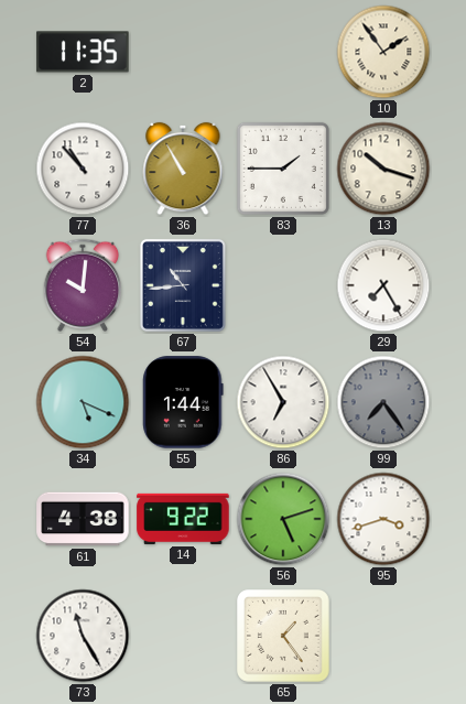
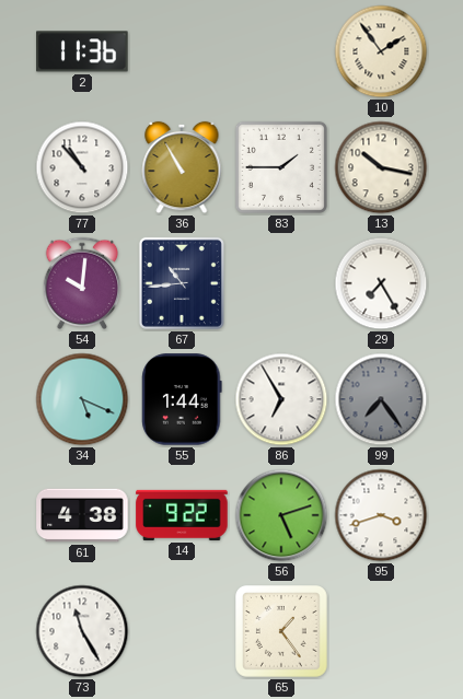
2: 11:35 -> 11:36
13: 10:18 -> 10:17
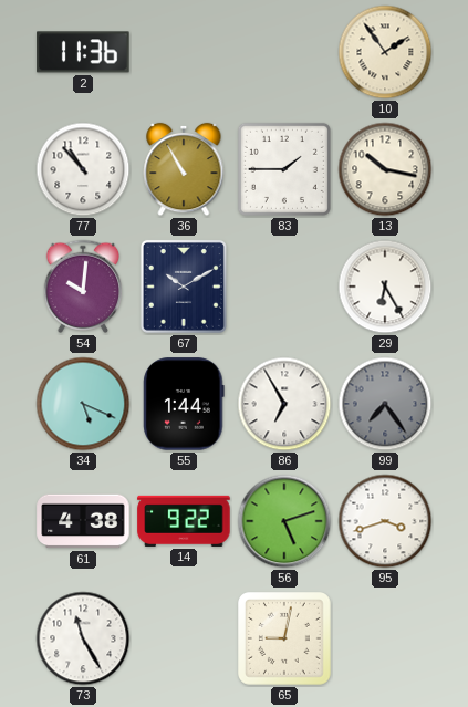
67: 10:44 -> 10:10
29: 7:25 -> 6:25
65: 1:24 -> 9:02
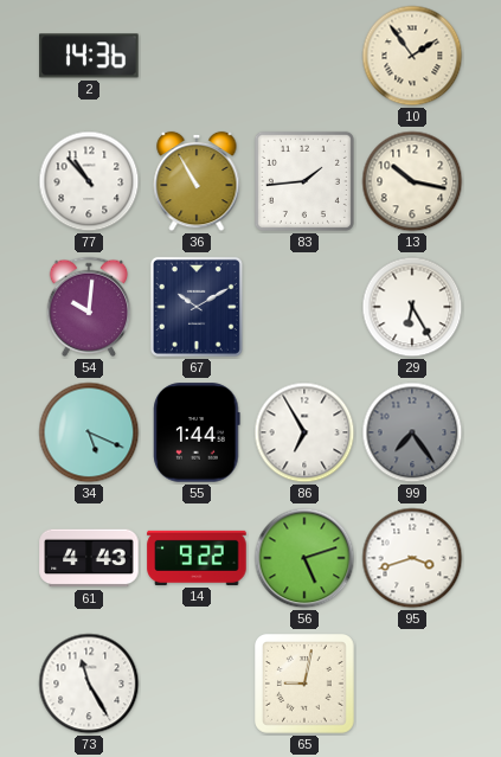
2: 11:36 -> 14:36
83: 1:45 -> 1:44
61: 4:38 -> 4:43
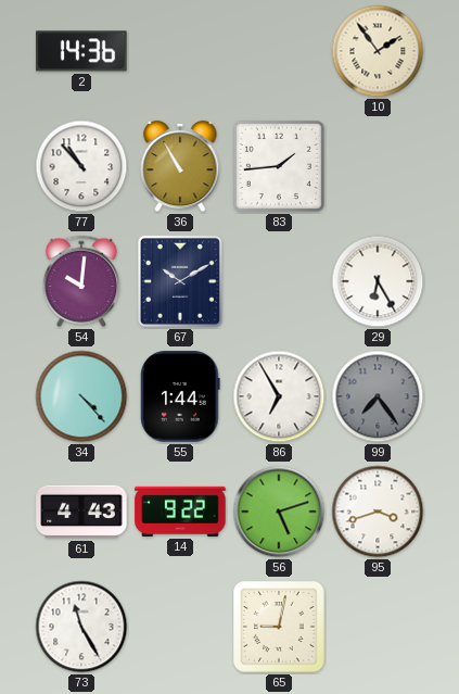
13: 10:17 -> none
34: 5:19 -> 4:23
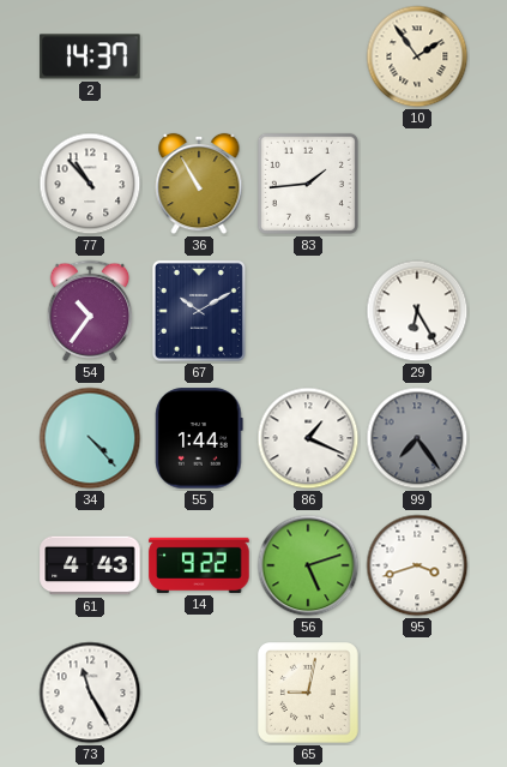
2: 14:36 -> 14:37
54: 10:01 -> 10:36
86: 6:55 -> 1:19
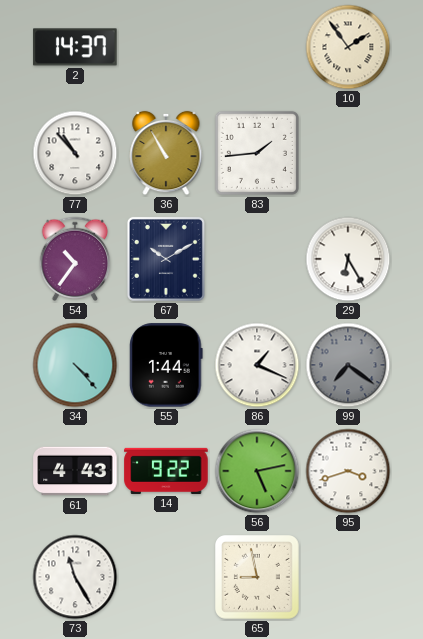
99: 7:24 -> 7:21
56: 5:12 -> 5:13
65: 9:02 -> 8:58
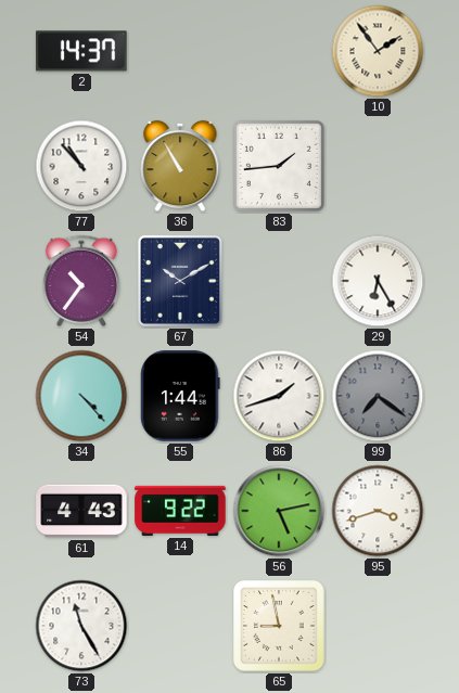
86: 1:19 -> 1:42
